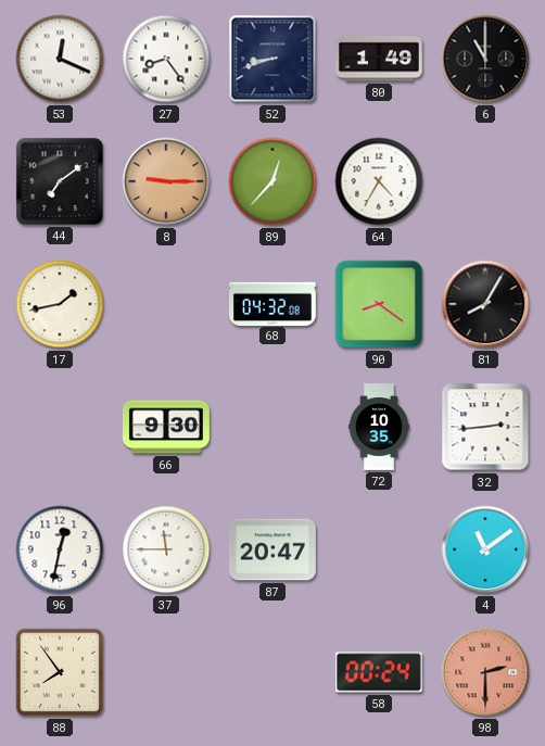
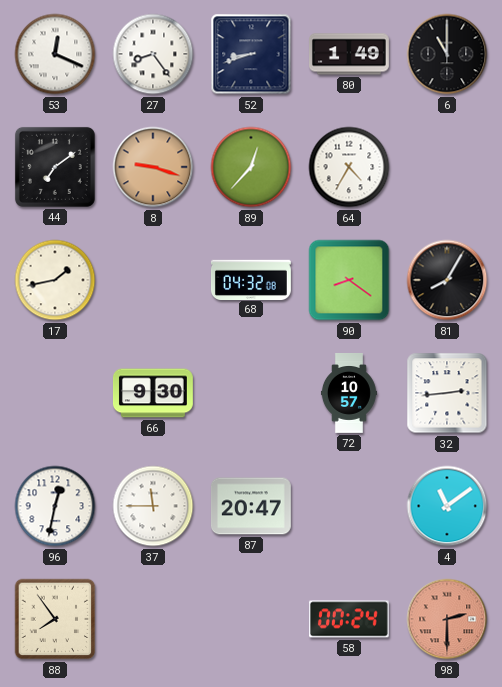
8: 9:15 -> 9:18
72: 10:35 -> 10:57
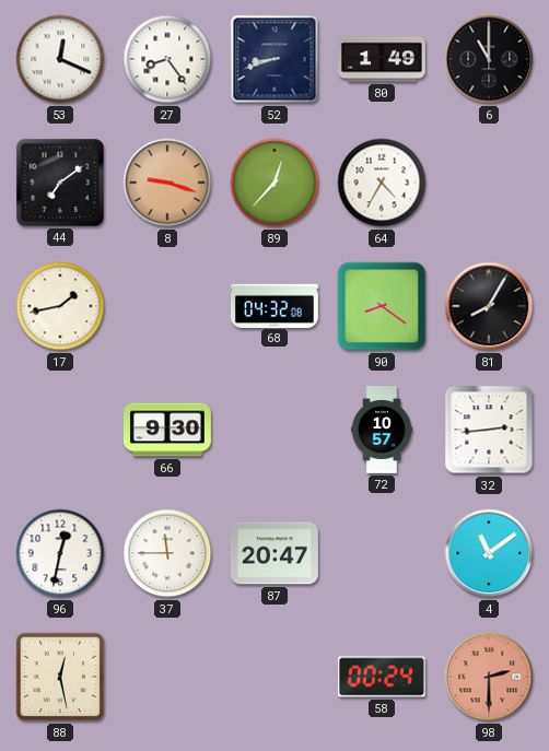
88: 7:54 -> 12:28
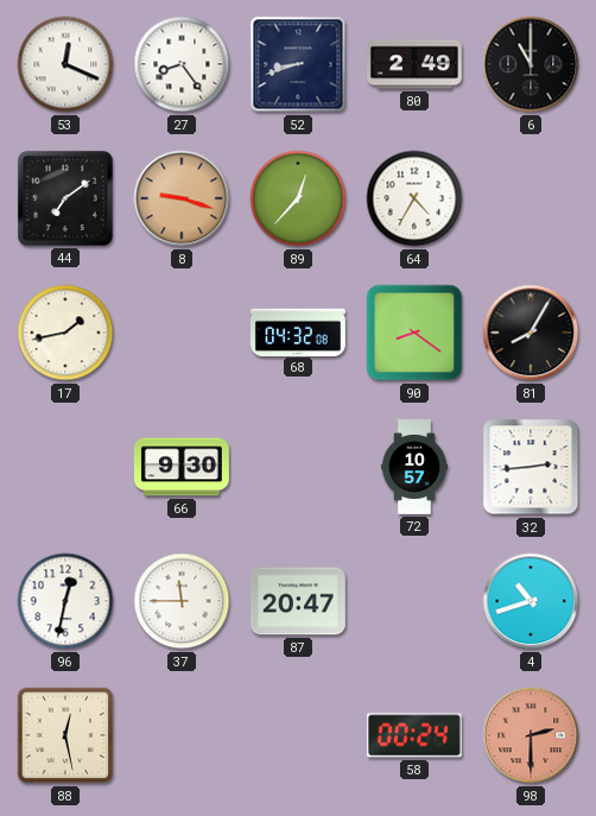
80: 1:49 -> 2:49
4: 11:09 -> 10:42
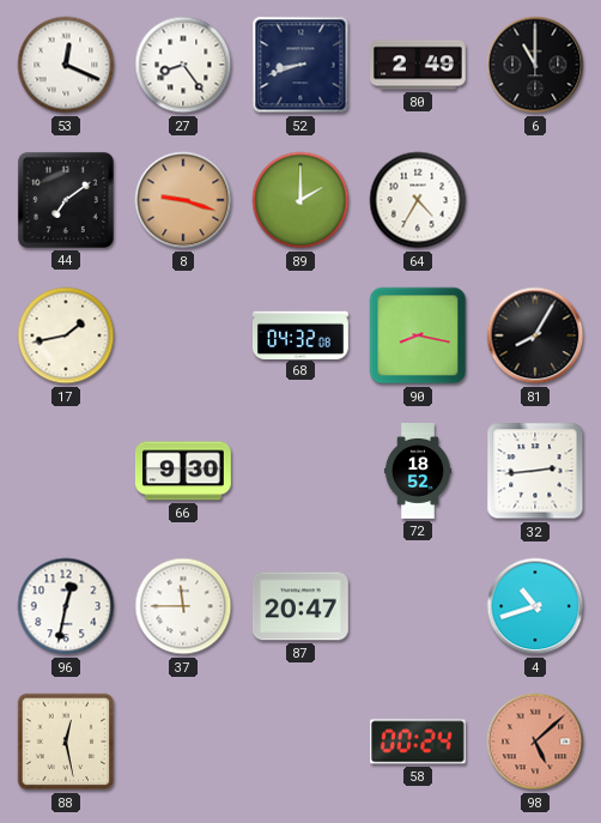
89: 12:37 -> 2:00
90: 8:21 -> 8:17
72: 10:57 -> 18:52
98: 2:30 -> 5:08
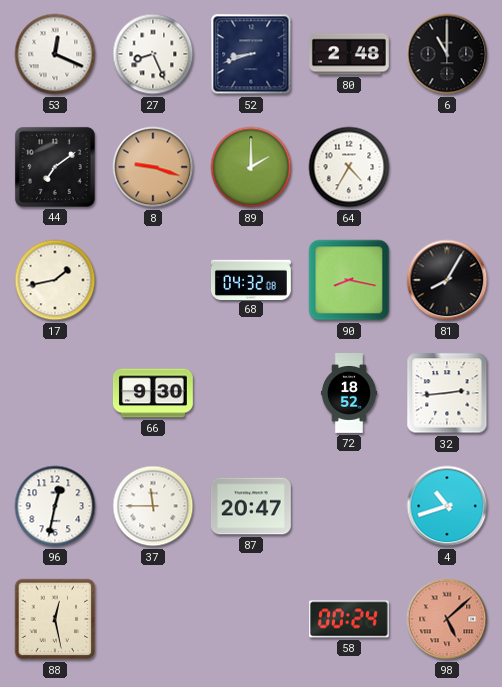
27: 8:24 -> 8:26
80: 2:49 -> 2:48
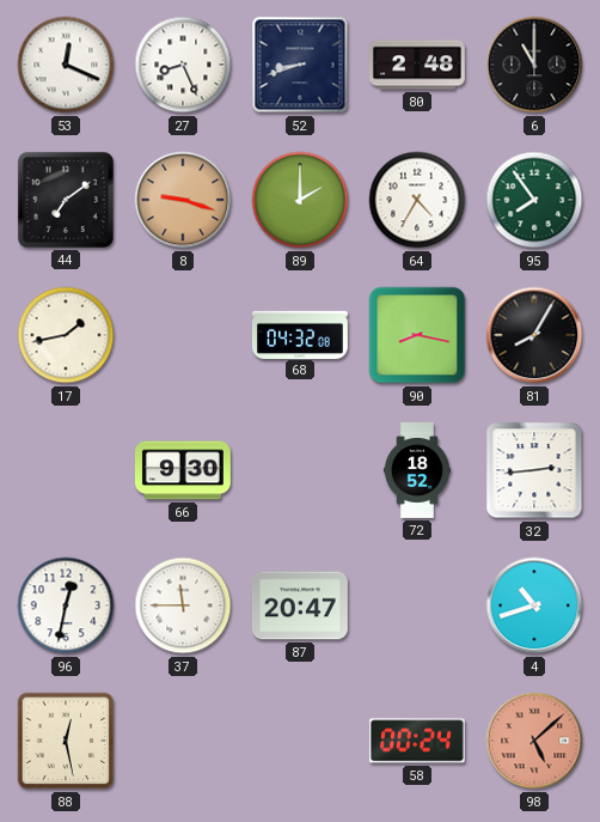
95: none -> 7:54
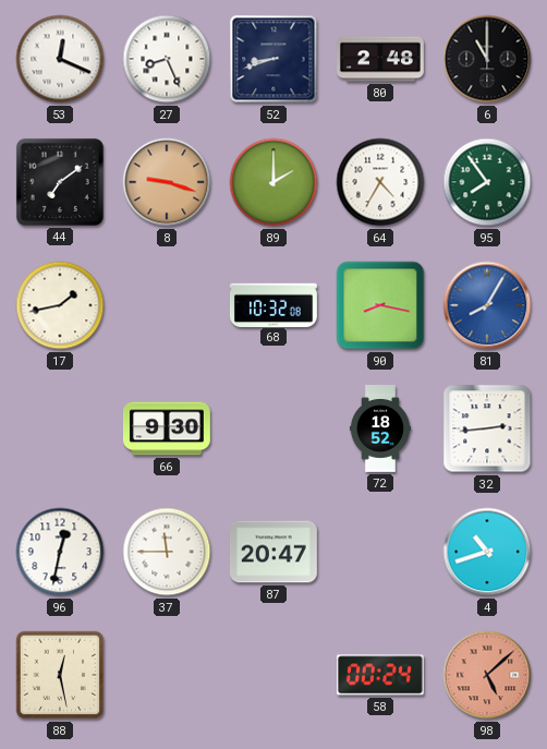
68: 04:32 -> 10:32
81 dial: black -> blue
